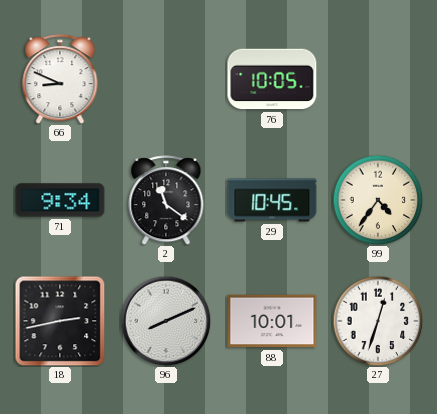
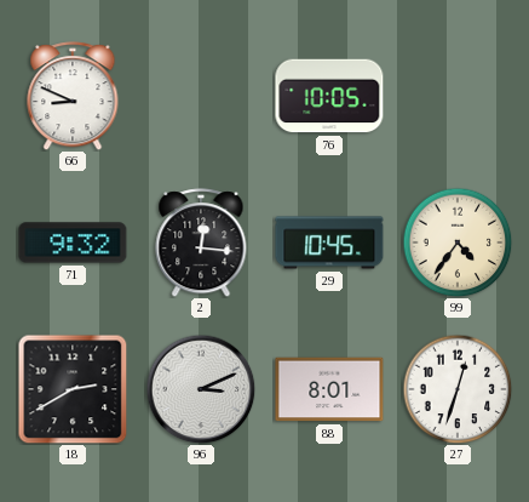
71: 9:34 -> 9:32
2: 11:21 -> 12:16
18: 2:43 -> 2:40
96: 8:11 -> 3:11
88: 10:01 -> 8:01
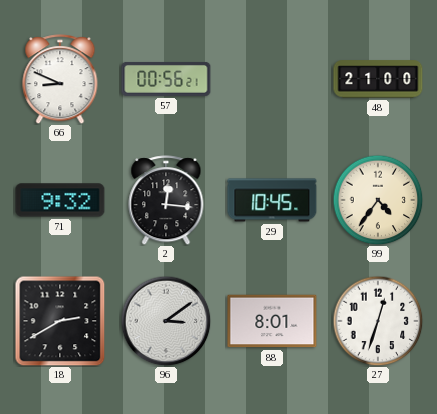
57: none -> 00:56
76: 10:05 -> none
48: none -> 21:00
96: 3:11 -> 3:09
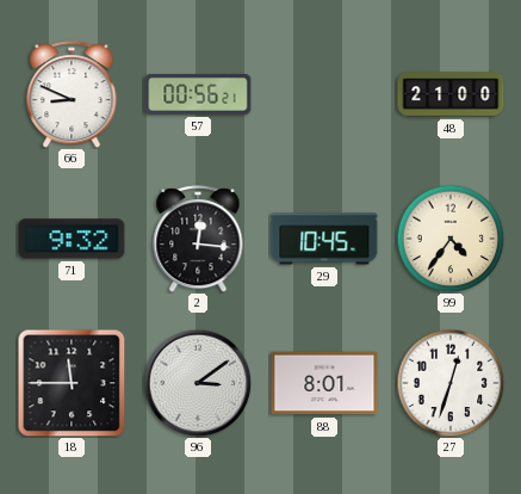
18: 2:40 -> 11:45
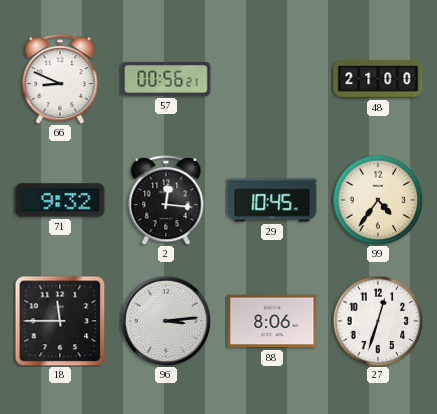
96: 3:09 -> 3:14
88: 8:01 -> 8:06
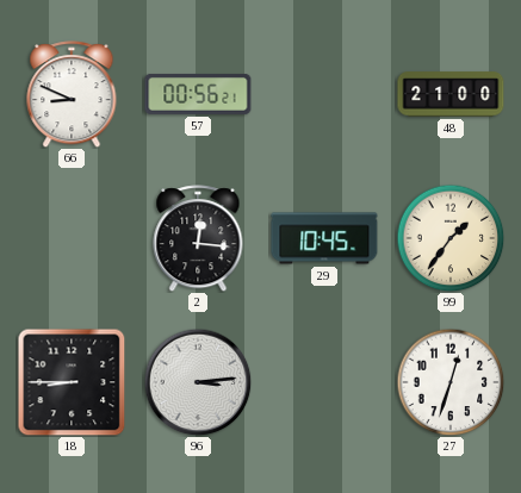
71: 9:32 -> none
99: 4:36 -> 1:36
18: 11:45 -> 8:45
88: 8:06 -> none
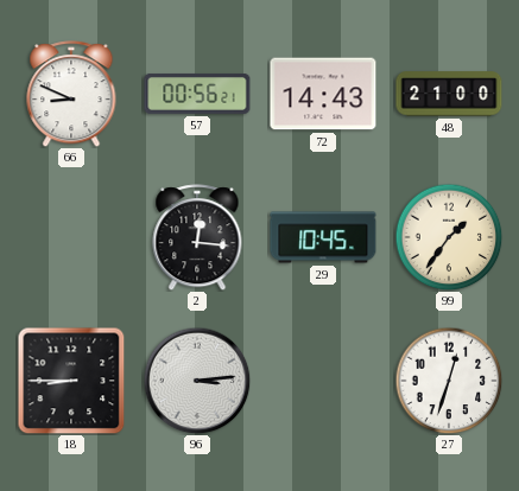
72: none -> 14:43
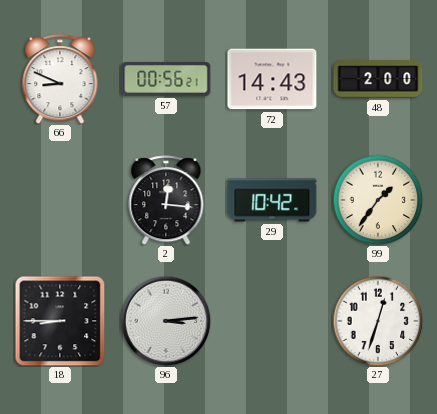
48: 21:00 -> 2:00
29: 10:45 -> 10:42
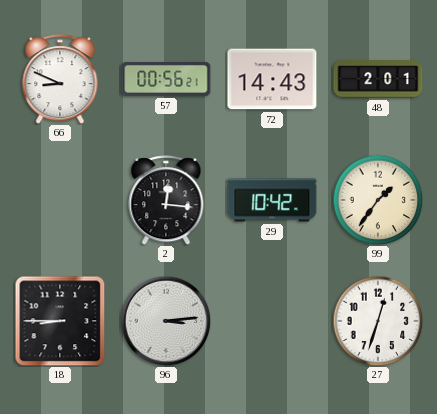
48: 2:00 -> 2:01
